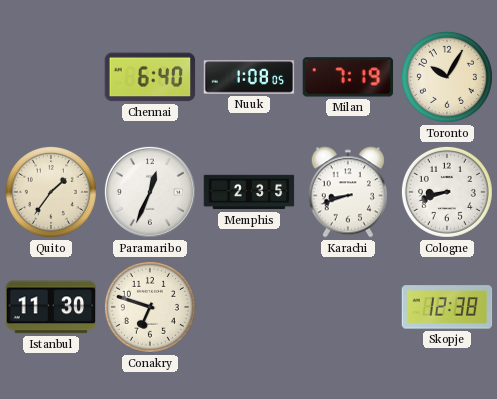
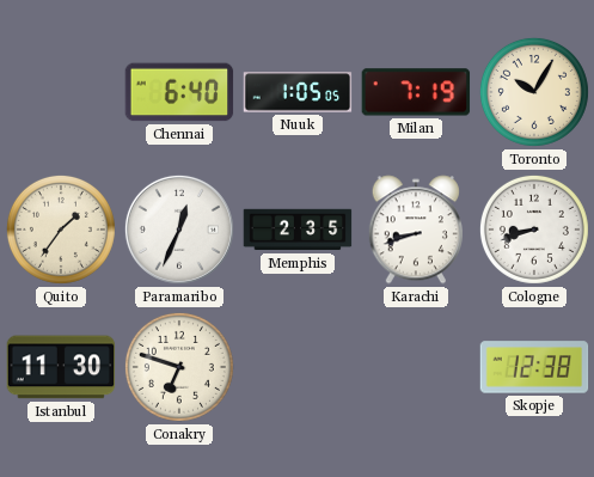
Nuuk: 1:08 -> 1:05
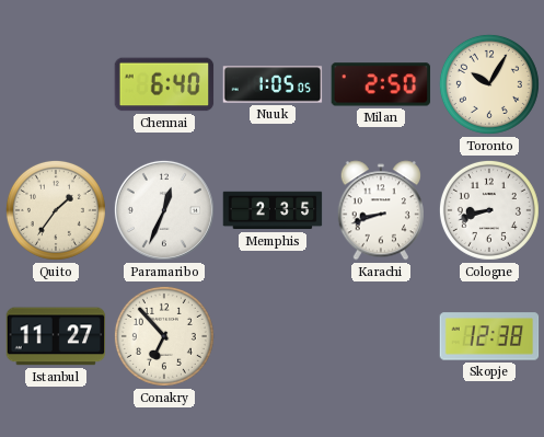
Milan: 7:19 -> 2:50
Istanbul: 11:30 -> 11:27
Conakry: 6:48 -> 6:53
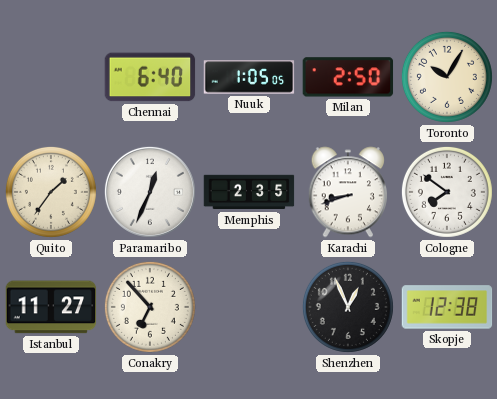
Cologne: 8:42 -> 7:51
Shenzhen: none -> 12:56
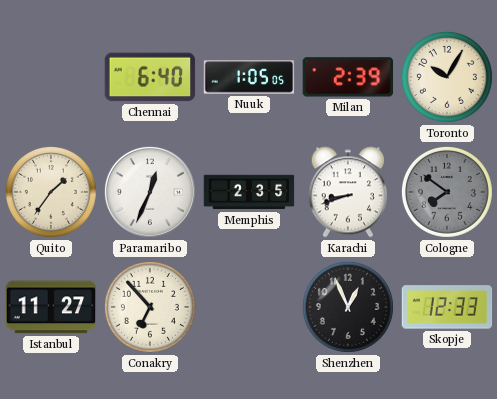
Milan: 2:50 -> 2:39
Cologne dial: white -> grey
Skopje: 12:38 -> 12:33
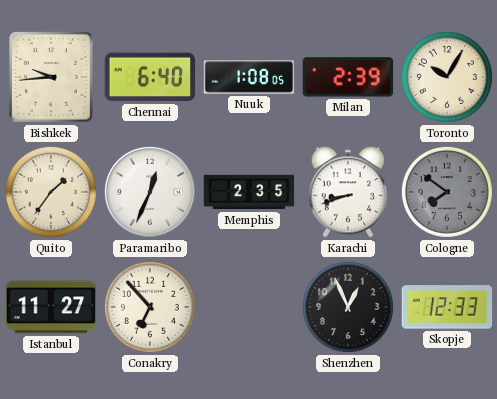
Bishkek: none -> 9:44
Nuuk: 1:05 -> 1:08
